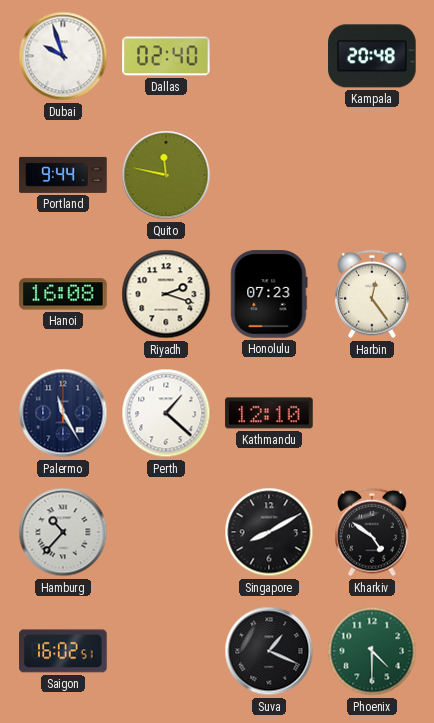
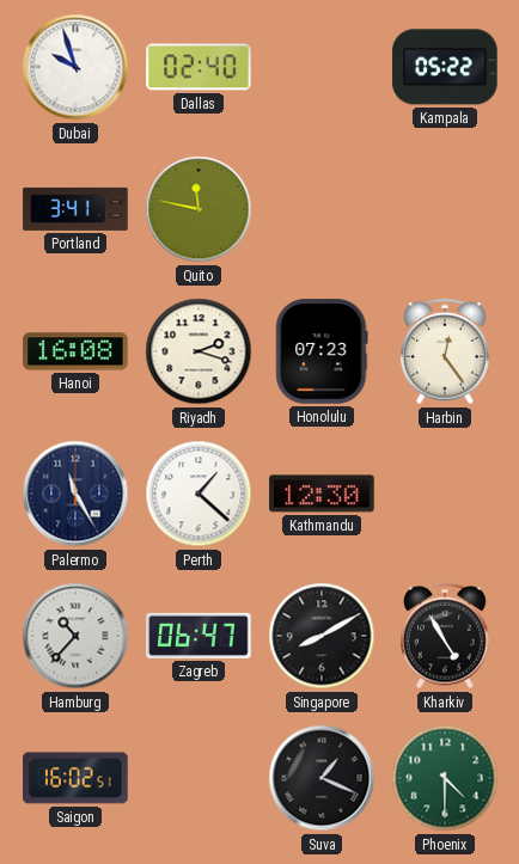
Kampala: 20:48 -> 05:22
Portland: 9:44 -> 3:41
Kathmandu: 12:10 -> 12:30
Zagreb: none -> 06:47
Kharkiv: 4:51 -> 4:55
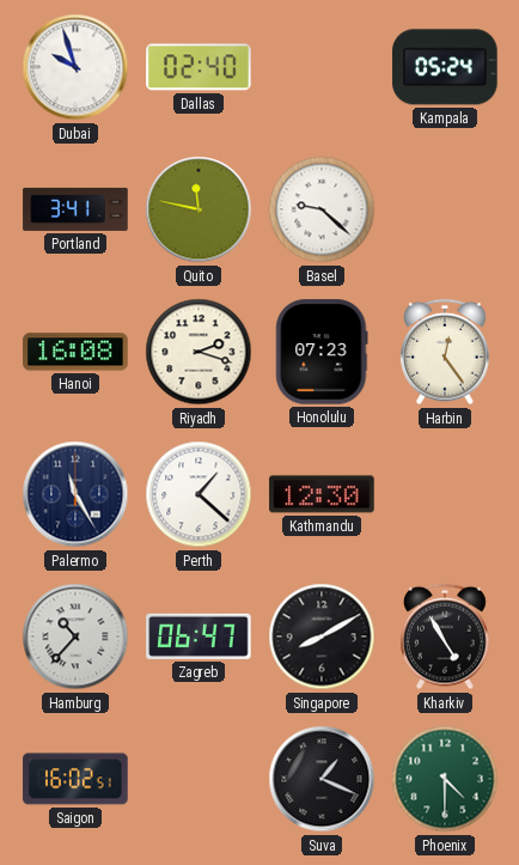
Kampala: 05:22 -> 05:24
Basel: none -> 9:22
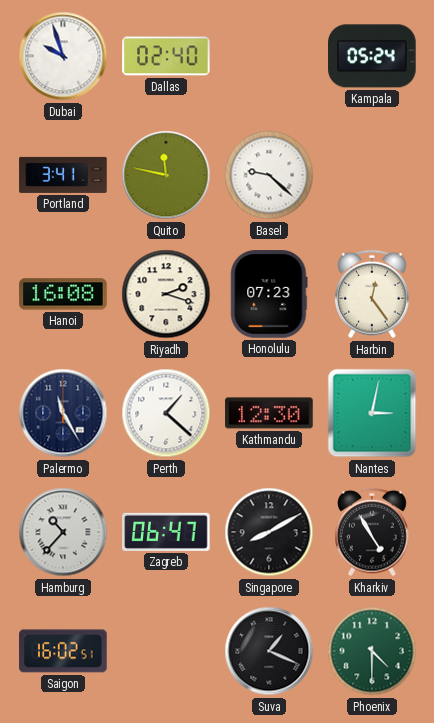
Nantes: none -> 3:02
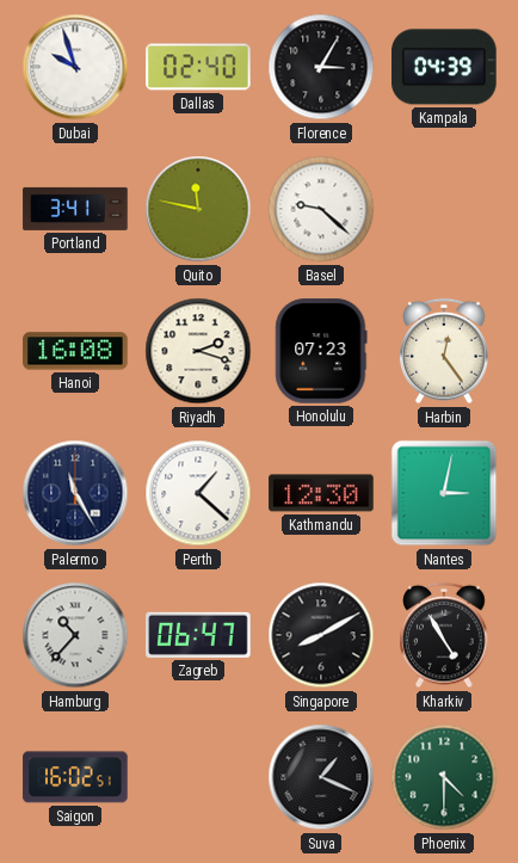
Florence: none -> 3:05
Kampala: 05:24 -> 04:39
